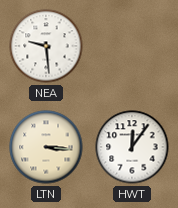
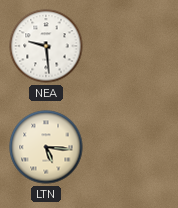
LTN: 3:16 -> 5:16
HWT: 12:06 -> none
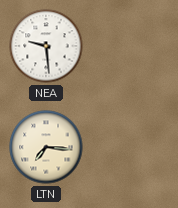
LTN: 5:16 -> 7:16
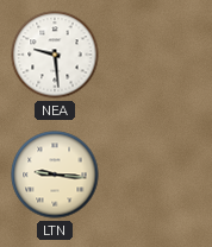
LTN: 7:16 -> 9:16
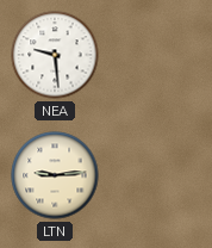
LTN: 9:16 -> 9:14
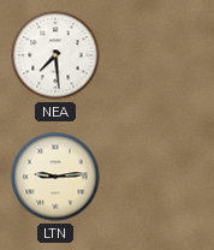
NEA: 9:29 -> 7:29
